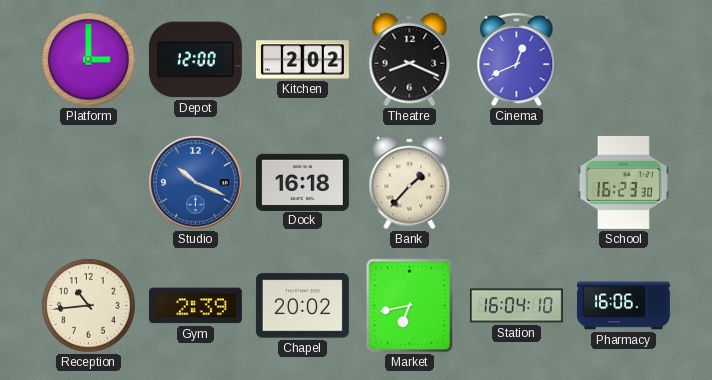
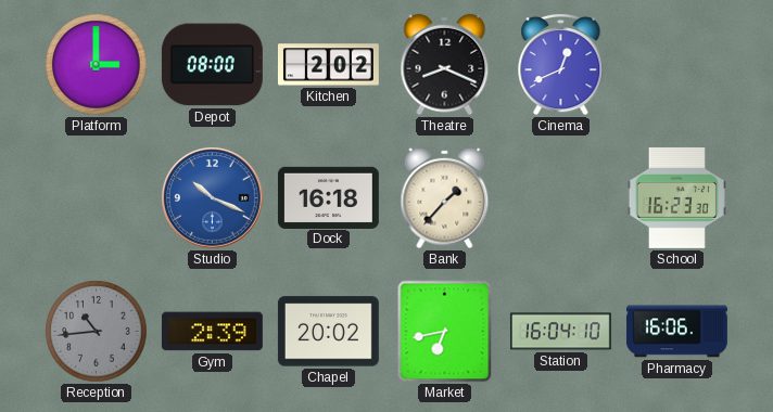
Depot: 12:00 -> 08:00
Reception dial: cream -> grey
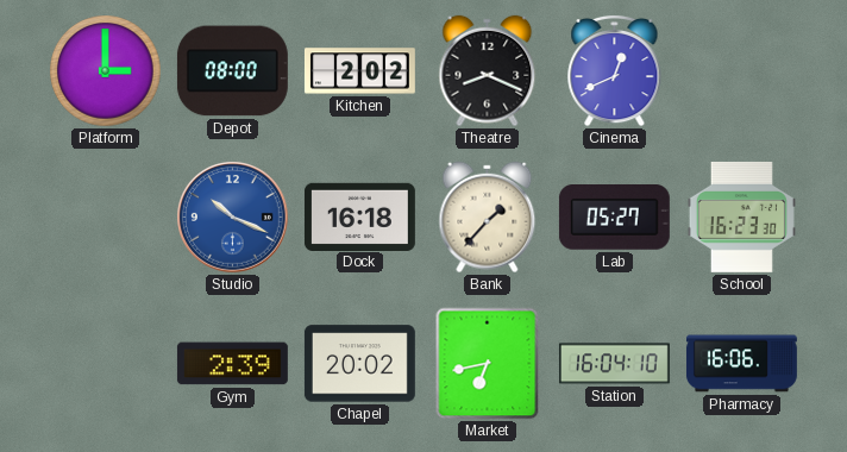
Lab: none -> 05:27
Reception: 10:44 -> none
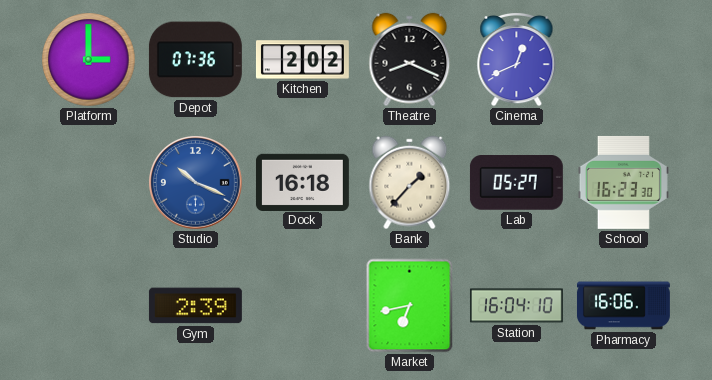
Depot: 08:00 -> 07:36
Chapel: 20:02 -> none
